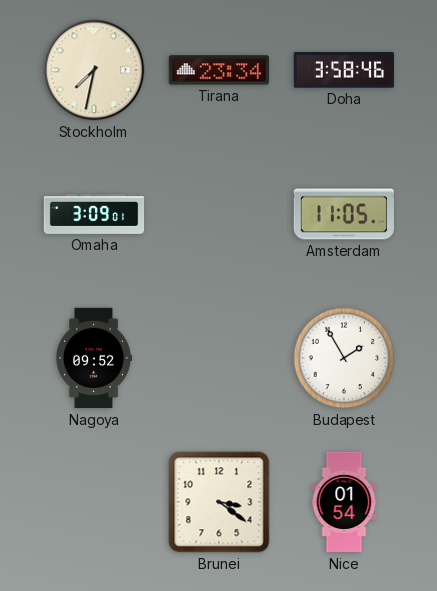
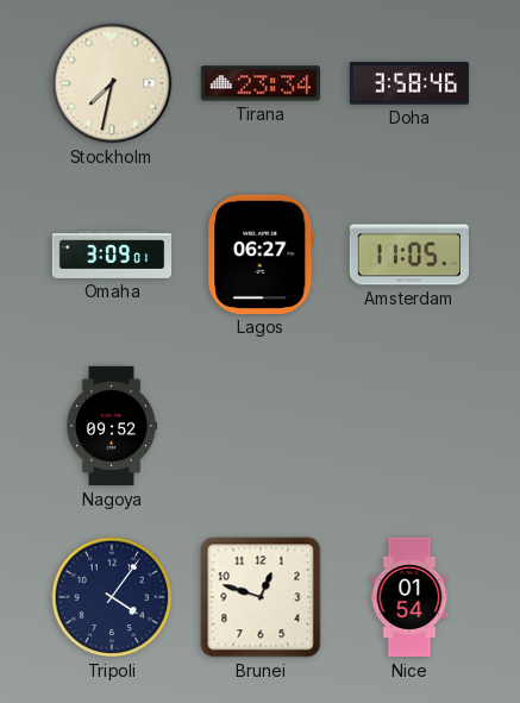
Lagos: none -> 06:27
Budapest: 1:55 -> none
Tripoli: none -> 4:06
Brunei: 3:21 -> 12:48
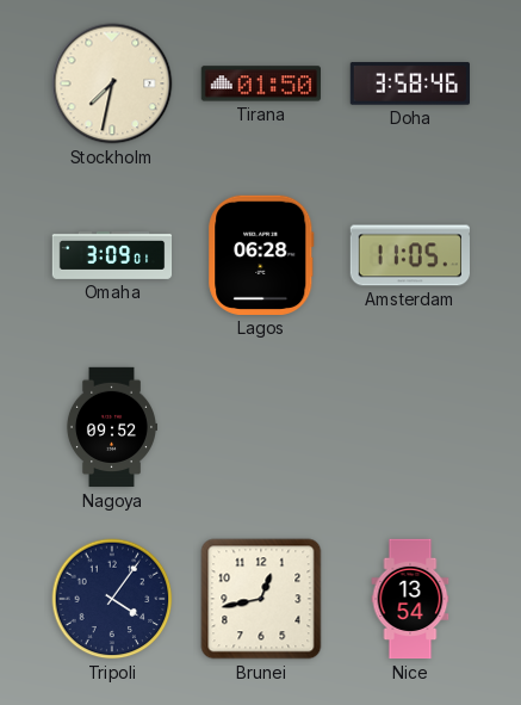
Tirana: 23:34 -> 01:50
Lagos: 06:27 -> 06:28
Brunei: 12:48 -> 12:43
Nice: 01:54 -> 13:54
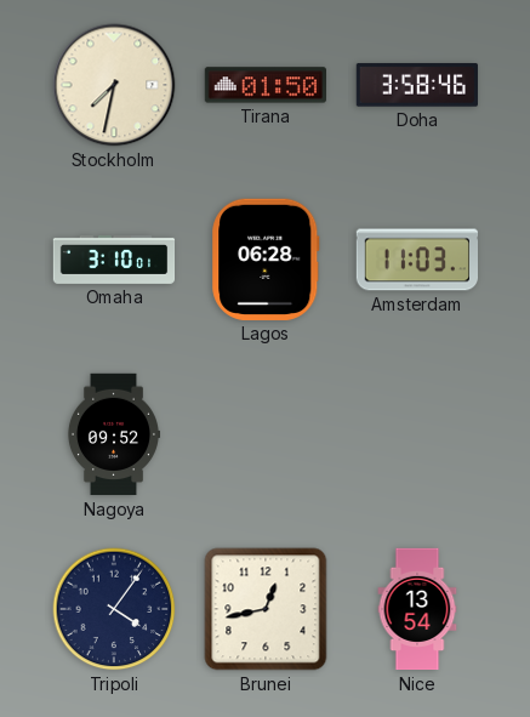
Omaha: 3:09 -> 3:10
Amsterdam: 11:05 -> 11:03
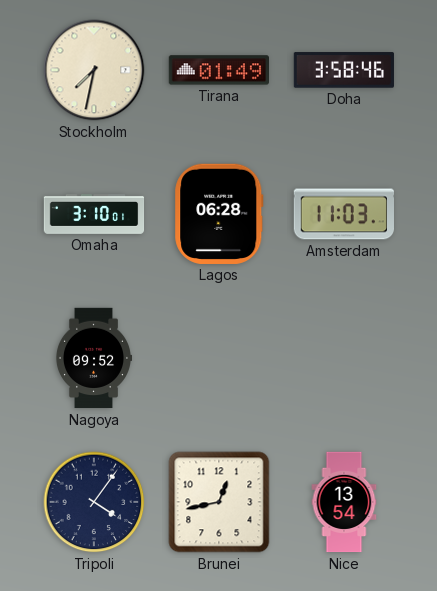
Tirana: 01:50 -> 01:49
